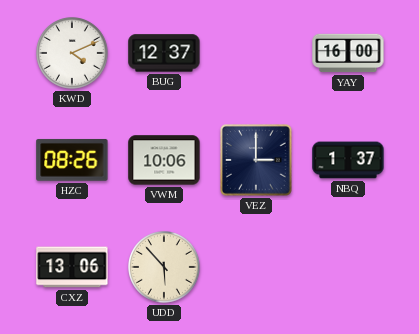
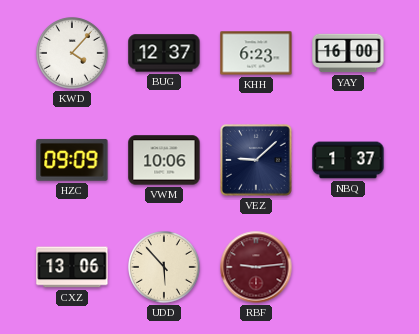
KWD: 4:11 -> 4:07
KHH: none -> 6:23
HZC: 08:26 -> 09:09
VEZ: 3:00 -> 9:08
RBF: none -> 9:14
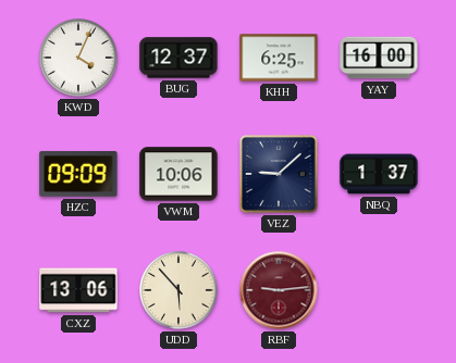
KWD: 4:07 -> 4:04
KHH: 6:23 -> 6:25
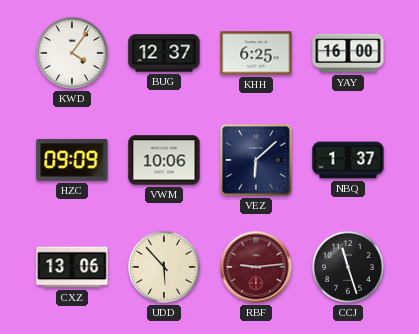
KWD: 4:04 -> 4:06
VEZ: 9:08 -> 6:08
CCJ: none -> 11:27
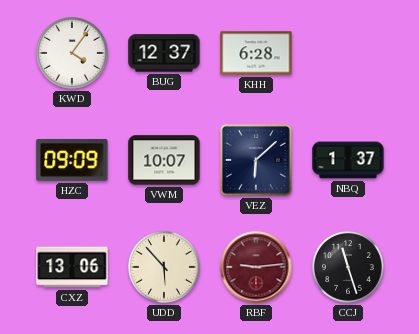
KHH: 6:25 -> 6:28
YAY: 16:00 -> none
VWM: 10:06 -> 10:07
